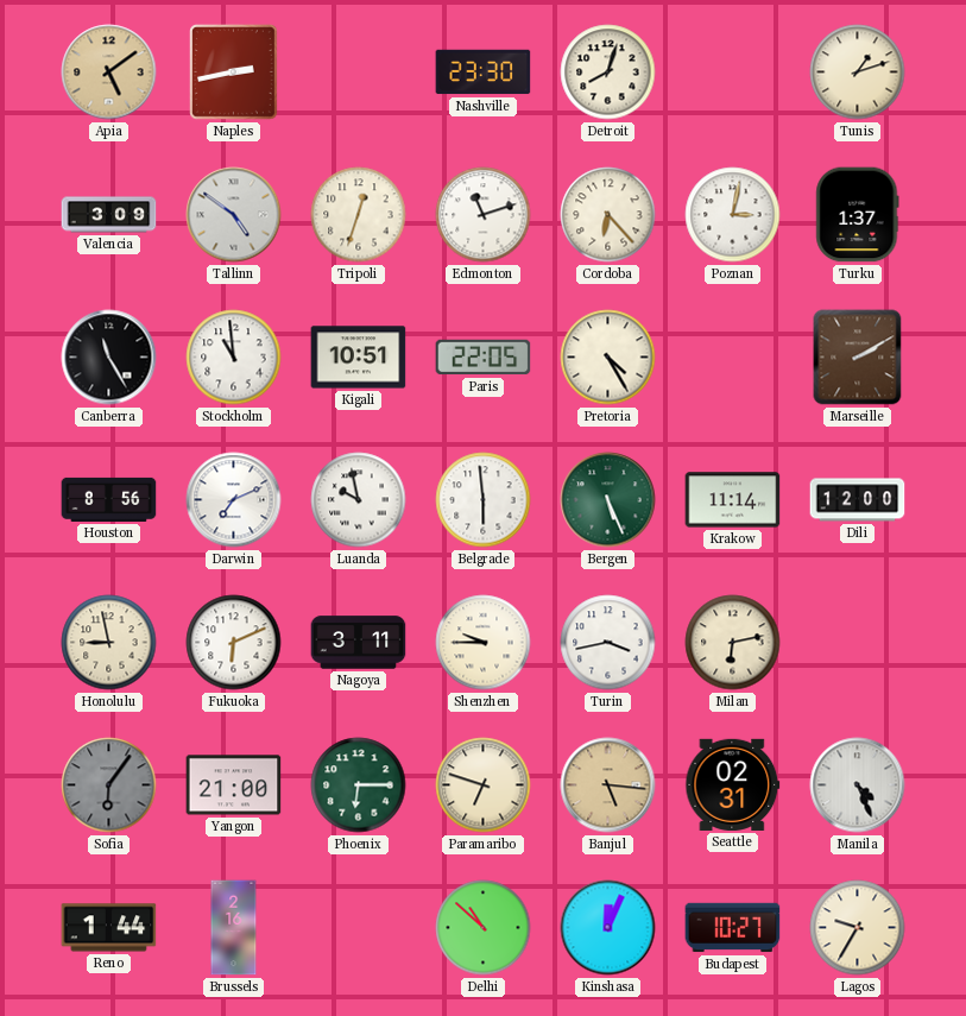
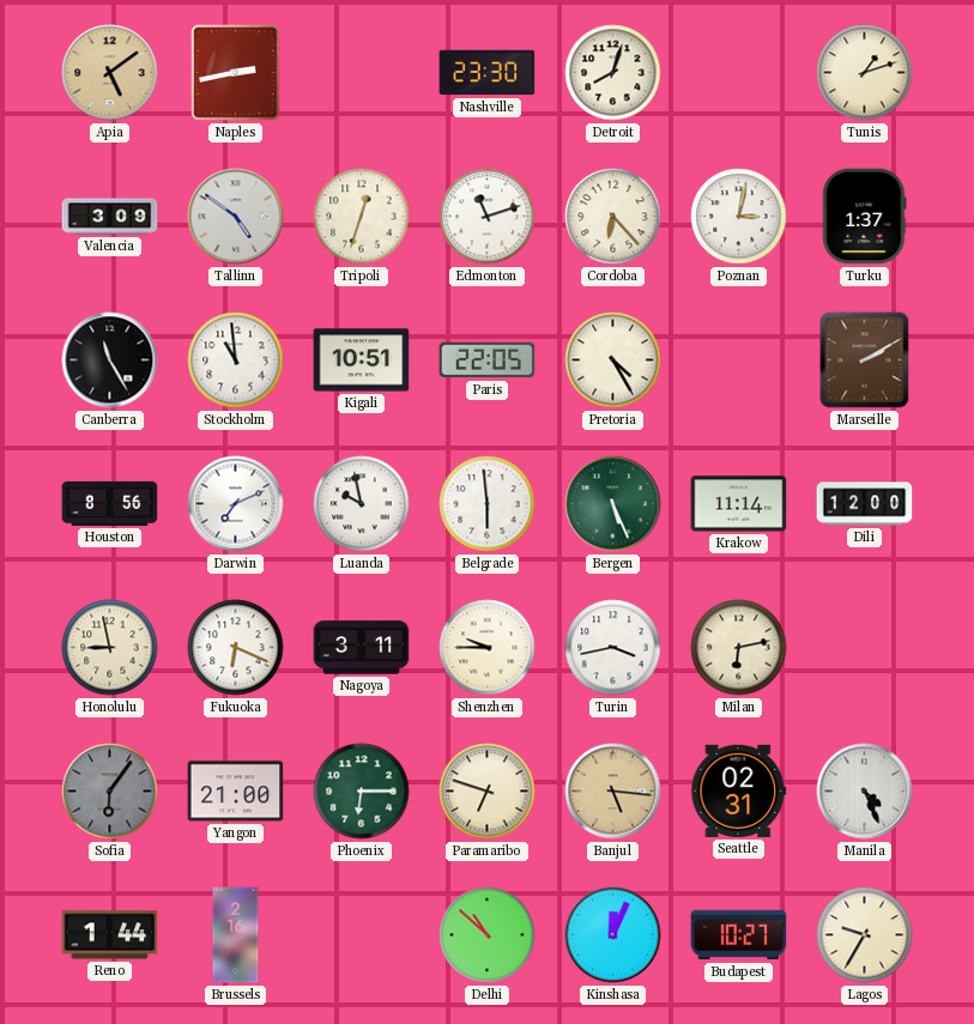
Fukuoka: 6:11 -> 6:19
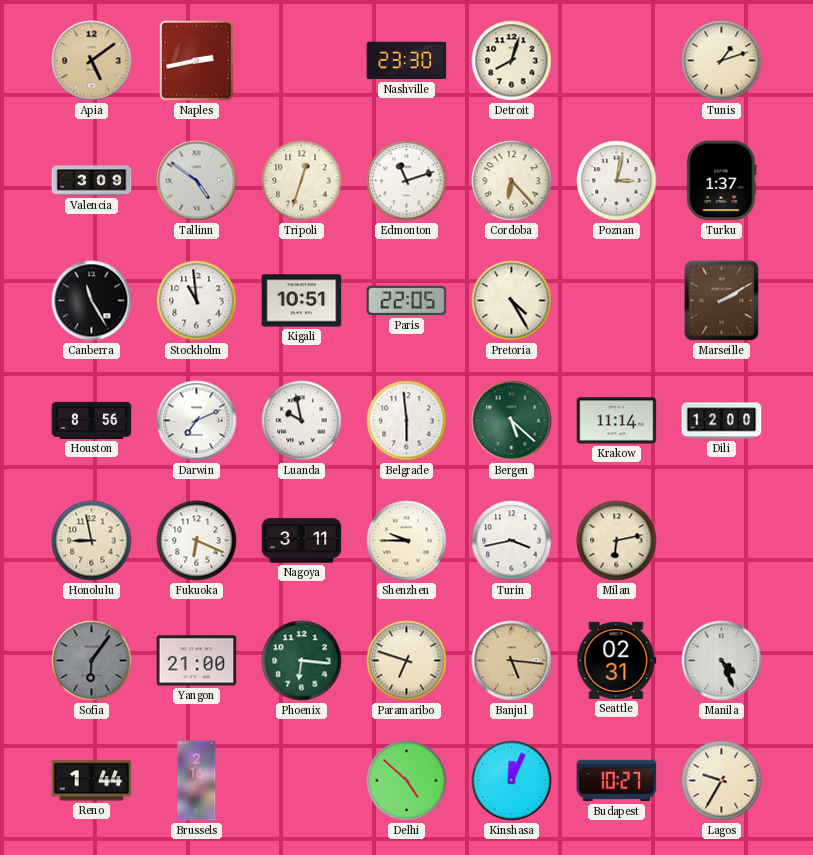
Bergen: 5:26 -> 5:22
Phoenix: 6:15 -> 6:16
Delhi: 10:52 -> 4:52
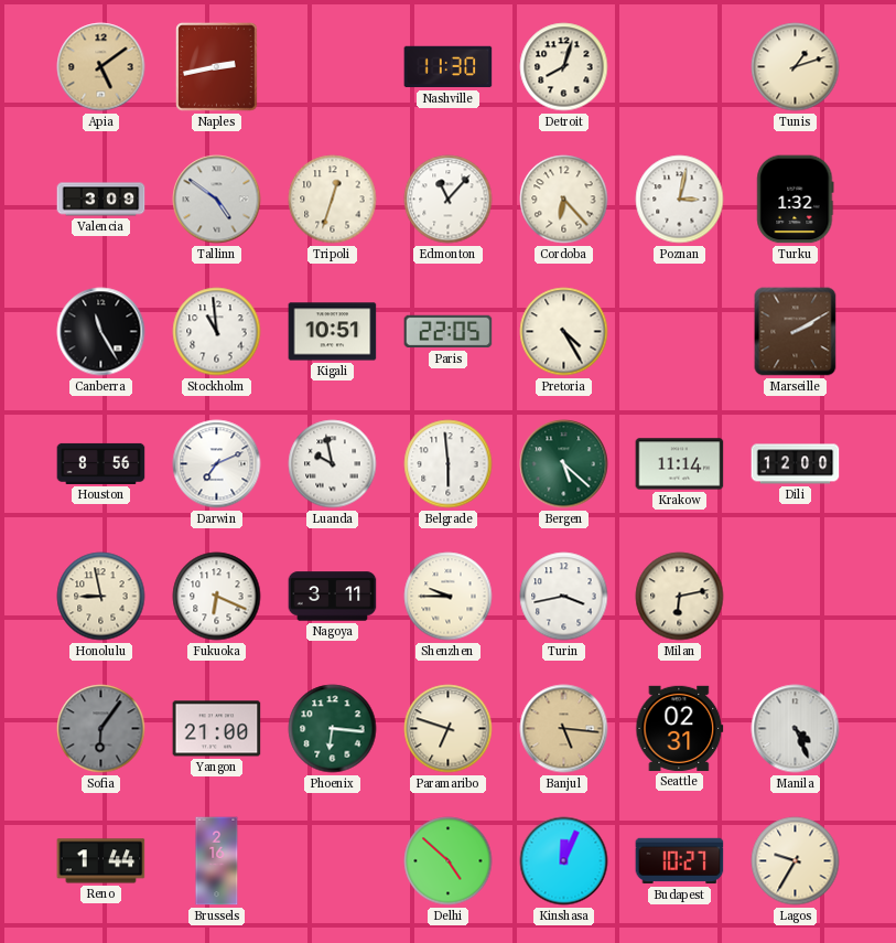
Nashville: 23:30 -> 11:30
Edmonton: 11:12 -> 11:07
Turku: 1:37 -> 1:32
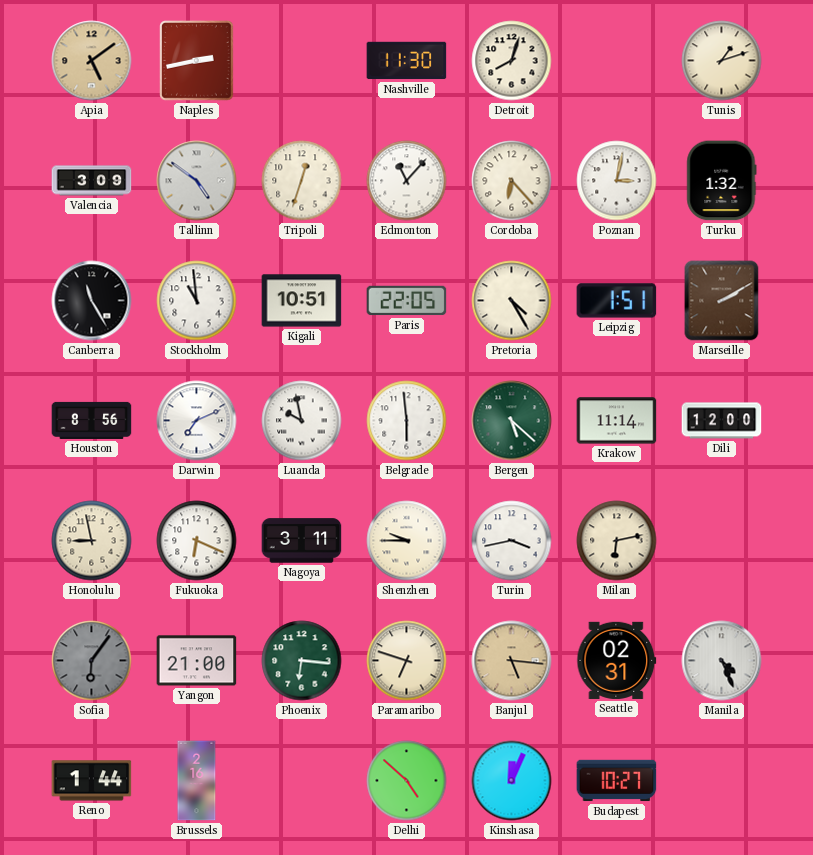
Leipzig: none -> 1:51
Lagos: 9:35 -> none
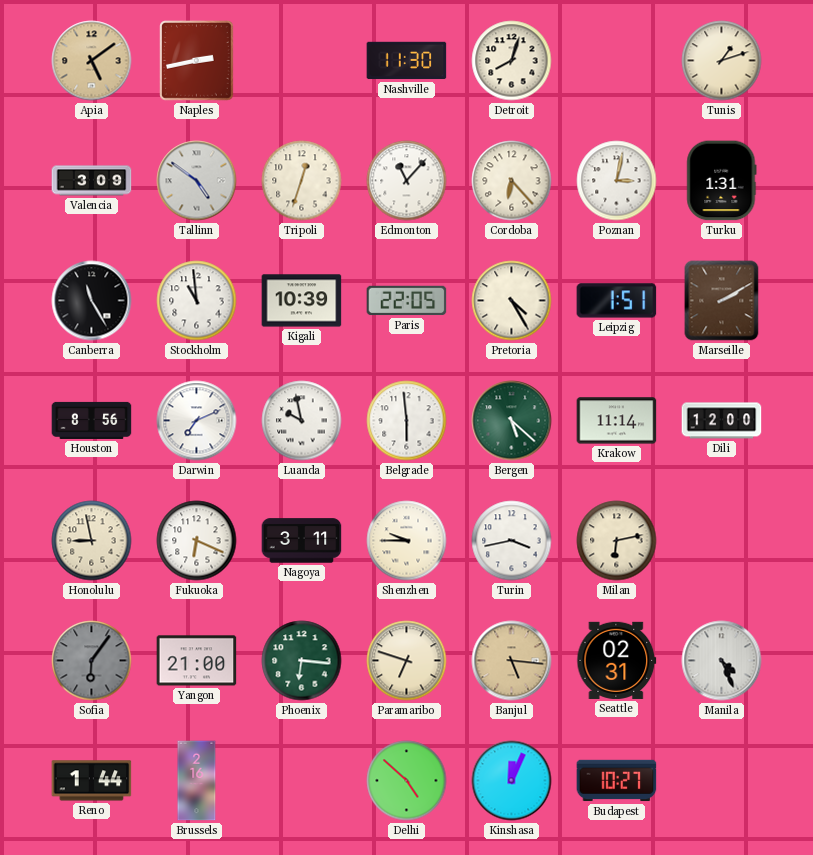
Turku: 1:32 -> 1:31
Kigali: 10:51 -> 10:39
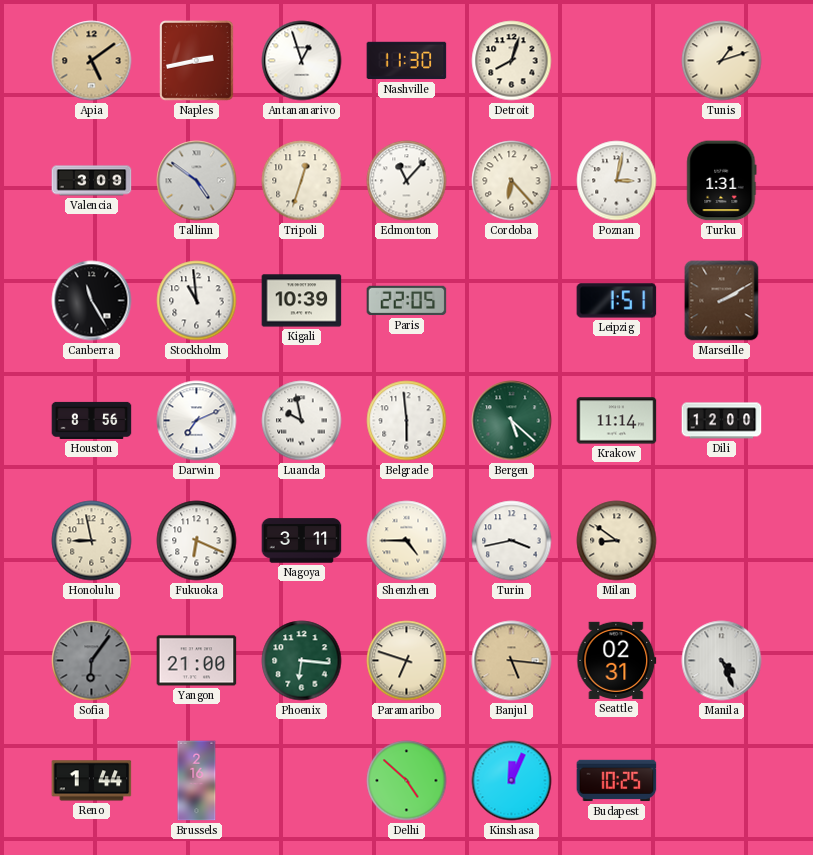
Antananarivo: none -> 12:57
Pretoria: 4:25 -> none
Shenzhen: 9:45 -> 4:45
Milan: 6:13 -> 8:51
Budapest: 10:27 -> 10:25
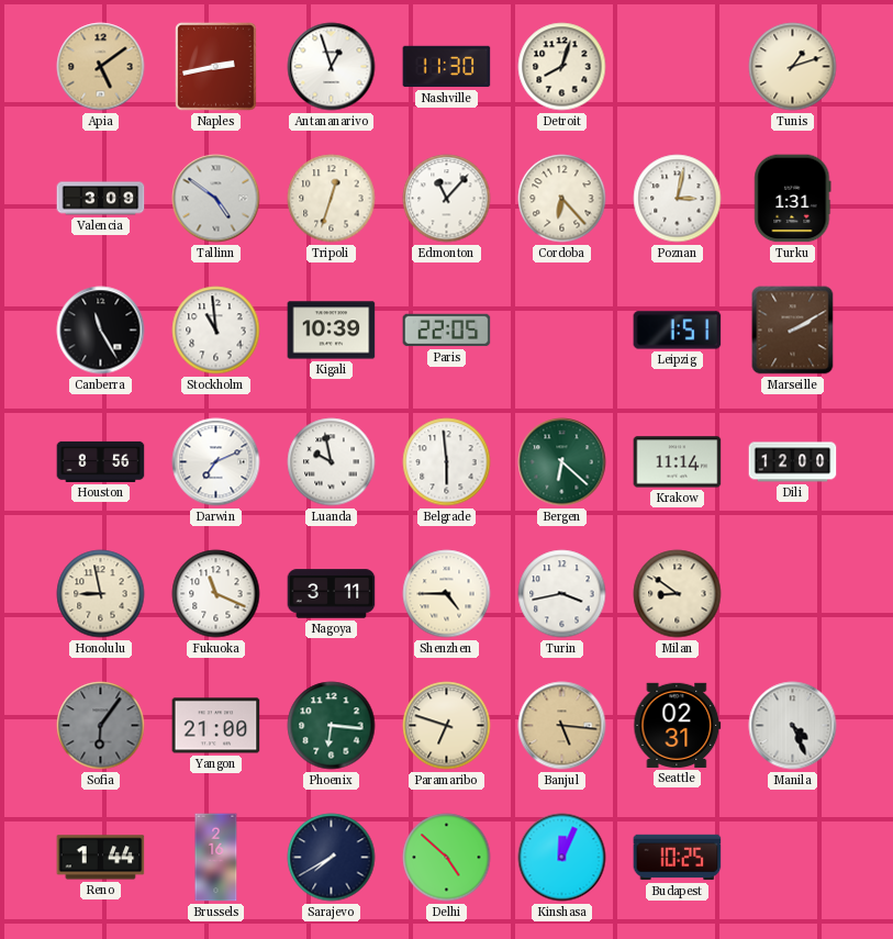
Bergen: 5:22 -> 6:22
Fukuoka: 6:19 -> 11:19
Sarajevo: none -> 7:40
